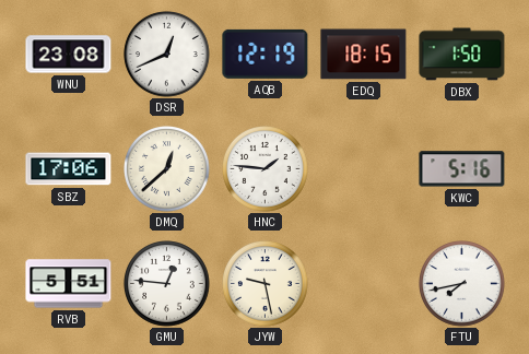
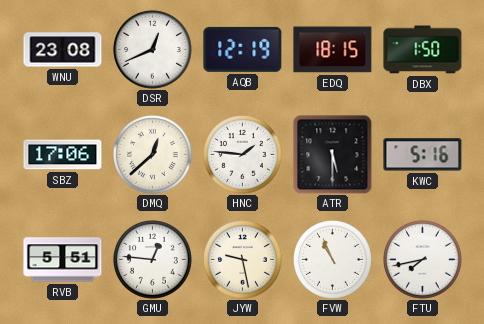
ATR: none -> 5:30
FVW: none -> 10:56
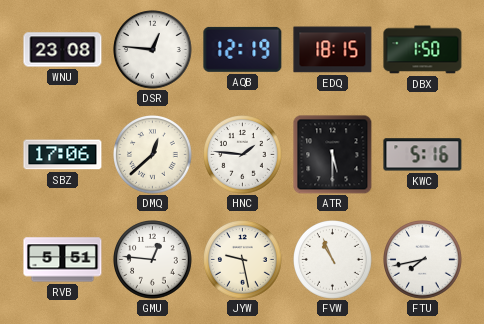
DSR: 12:41 -> 12:46
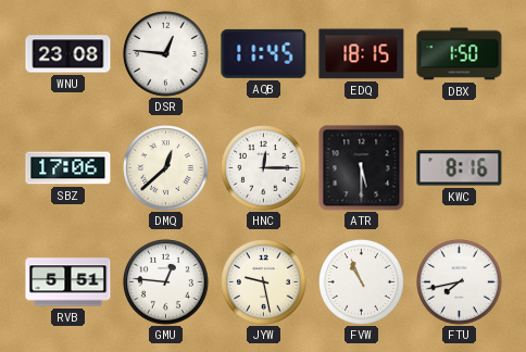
AQB: 12:19 -> 11:45
HNC: 1:46 -> 12:15
KWC: 5:16 -> 8:16
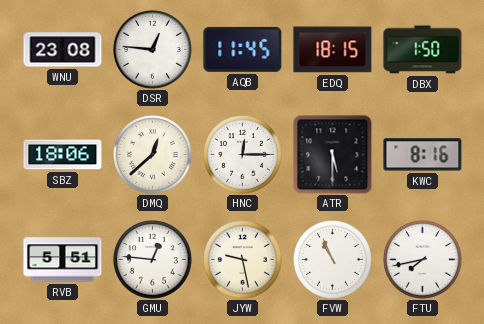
SBZ: 17:06 -> 18:06
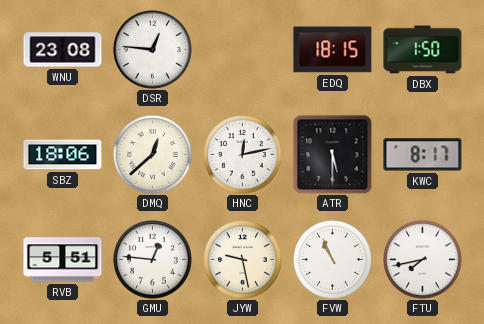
AQB: 11:45 -> none
HNC: 12:15 -> 12:13
KWC: 8:16 -> 8:17
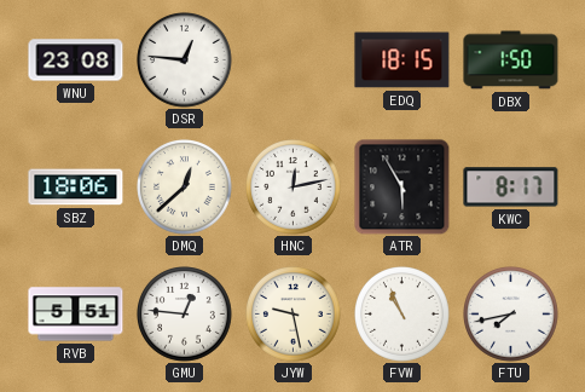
ATR: 5:30 -> 5:55
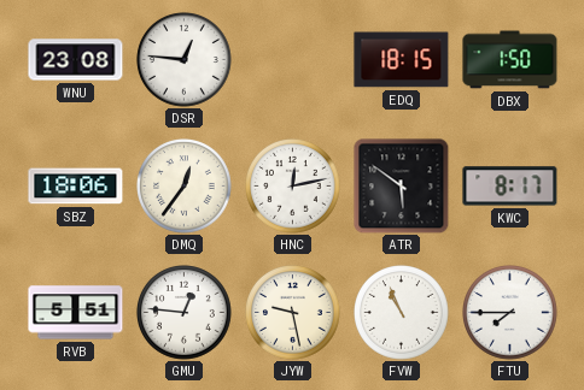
DMQ: 12:38 -> 12:36
ATR: 5:55 -> 5:51
FTU: 7:43 -> 7:45
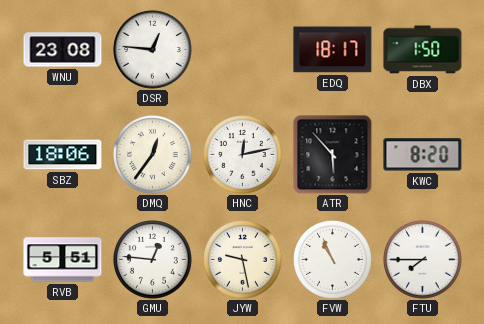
EDQ: 18:15 -> 18:17
ATR: 5:51 -> 5:53
KWC: 8:17 -> 8:20
